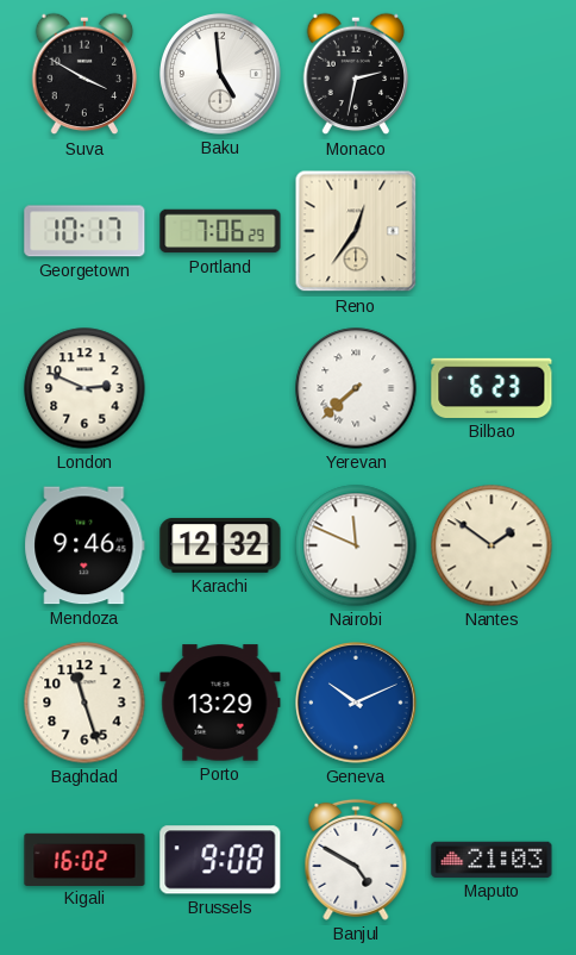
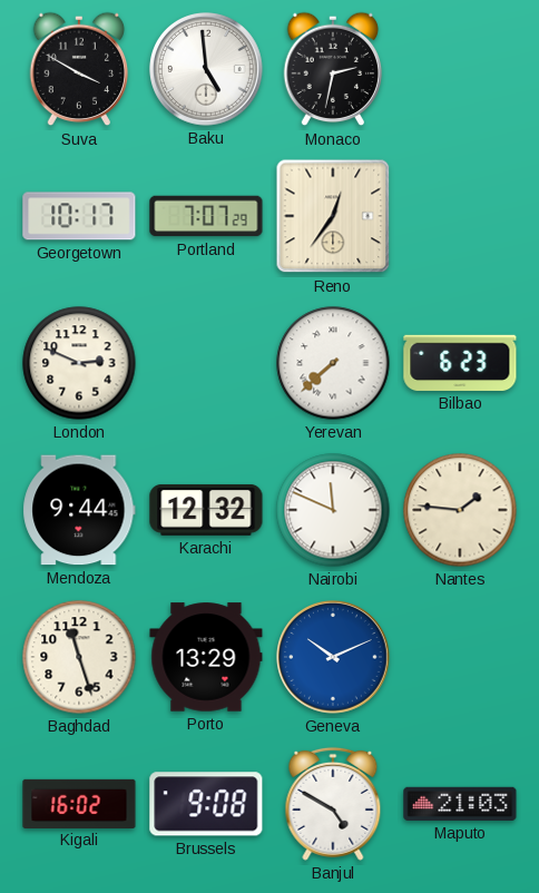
Portland: 7:06 -> 7:07
Mendoza: 9:46 -> 9:44
Nantes: 1:51 -> 1:46
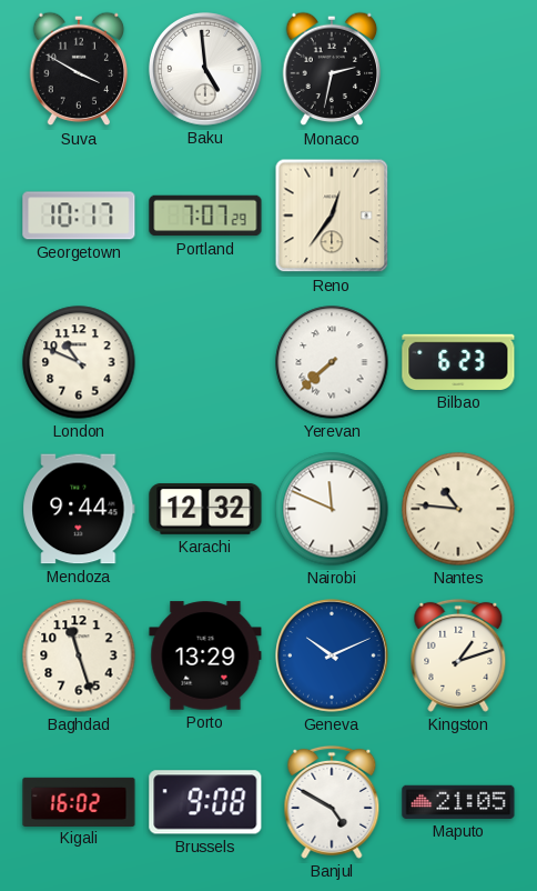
London: 2:49 -> 10:49
Nantes: 1:46 -> 10:46
Kingston: none -> 1:12
Maputo: 21:03 -> 21:05
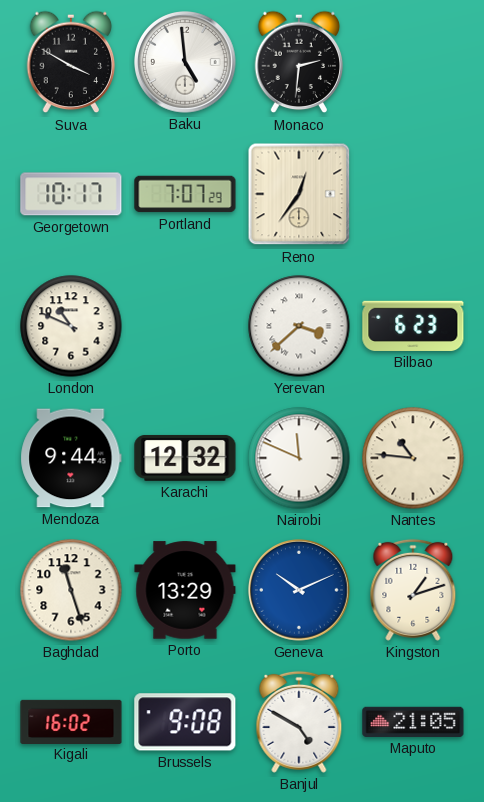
Monaco: 2:32 -> 2:31
Yerevan: 7:38 -> 3:38
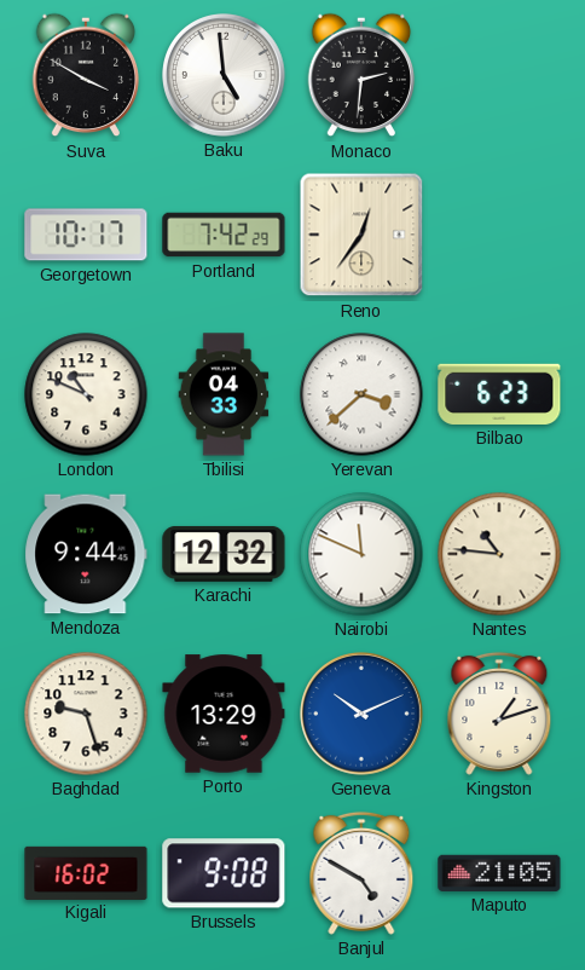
Portland: 7:07 -> 7:42
Tbilisi: none -> 04:33
Baghdad: 11:27 -> 9:27
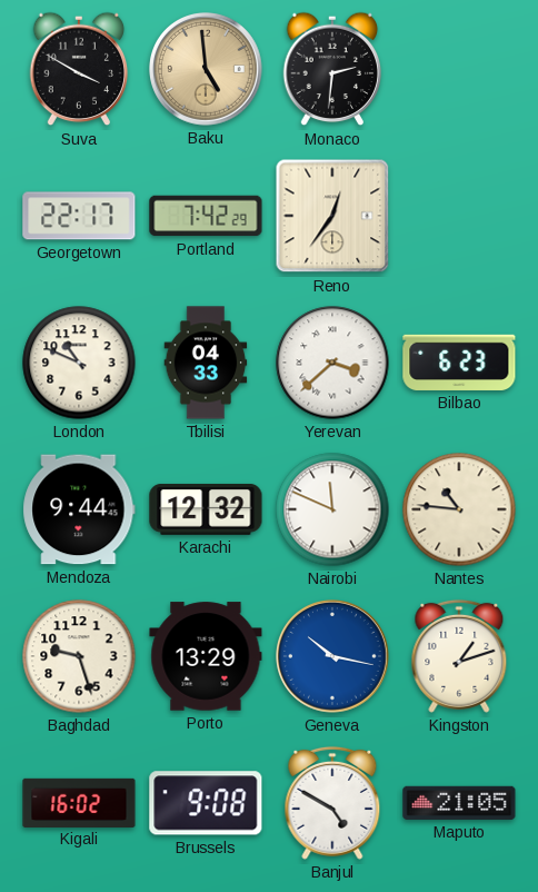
Baku dial: white -> champagne
Georgetown: 10:17 -> 22:17
Geneva: 10:11 -> 10:17
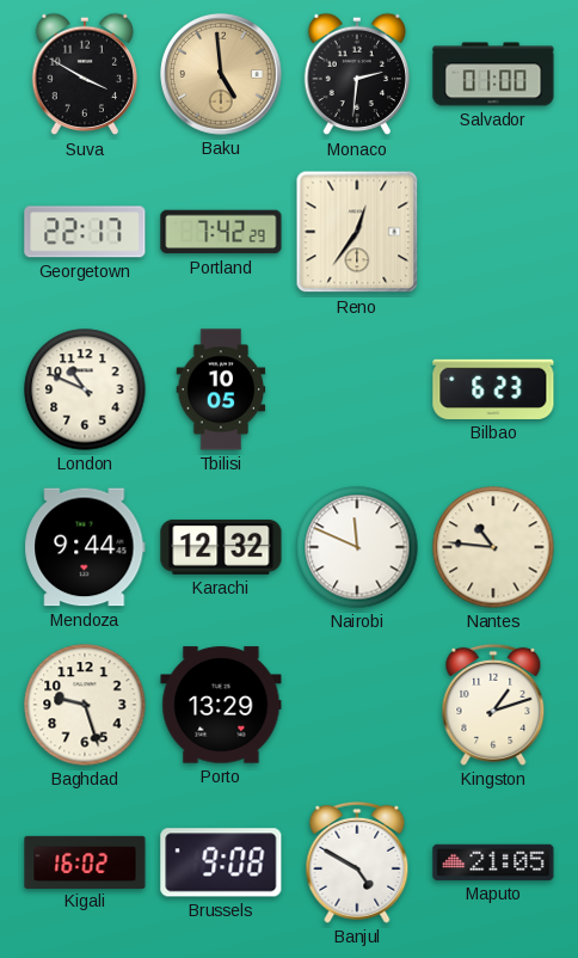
Salvador: none -> 01:00
Tbilisi: 04:33 -> 10:05
Yerevan: 3:38 -> none
Geneva: 10:17 -> none
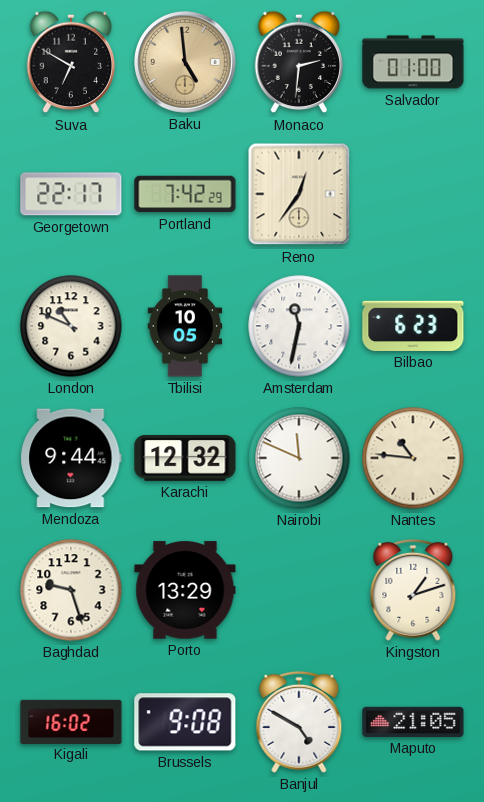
Suva: 3:50 -> 6:50
Amsterdam: none -> 11:32
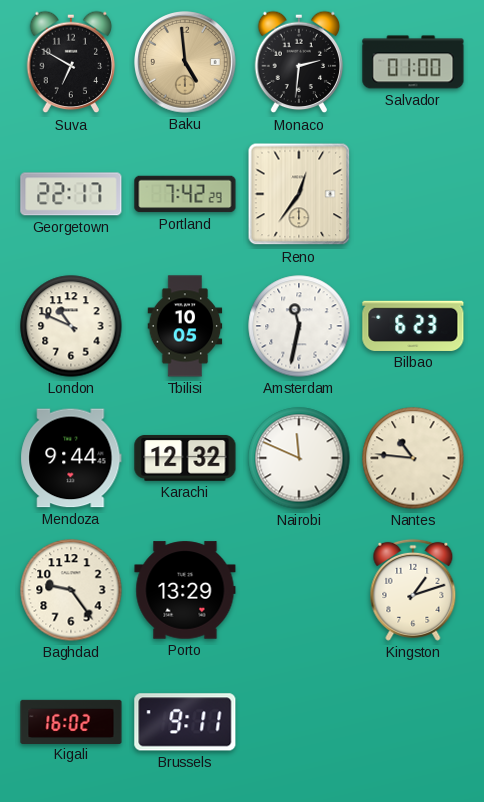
Baghdad: 9:27 -> 9:24
Brussels: 9:08 -> 9:11
Banjul: 4:50 -> none
Maputo: 21:05 -> none
